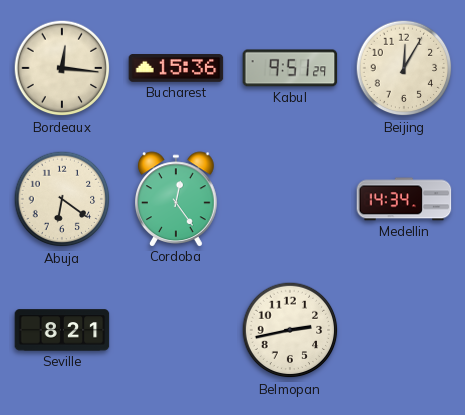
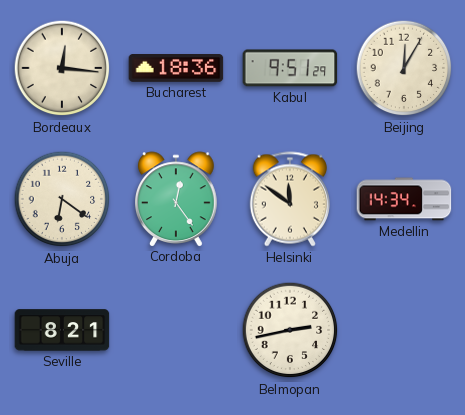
Bucharest: 15:36 -> 18:36
Helsinki: none -> 11:51
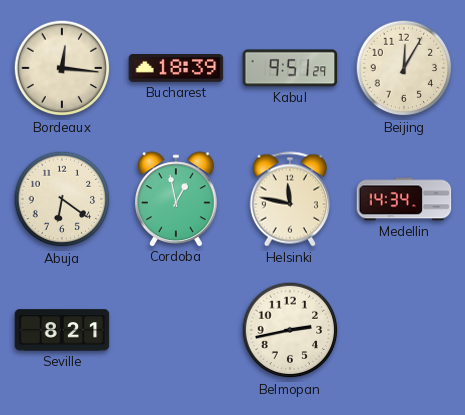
Bucharest: 18:36 -> 18:39
Cordoba: 12:24 -> 12:58
Helsinki: 11:51 -> 11:47
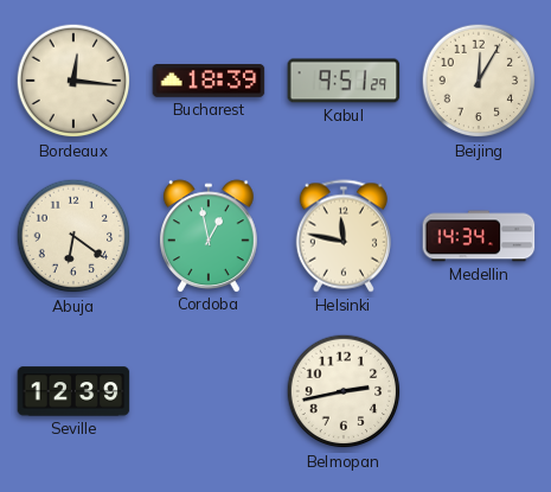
Seville: 8:21 -> 12:39
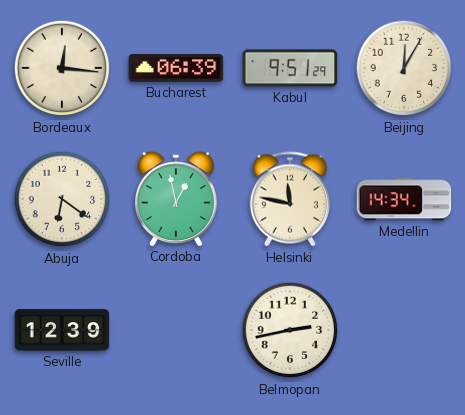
Bucharest: 18:39 -> 06:39
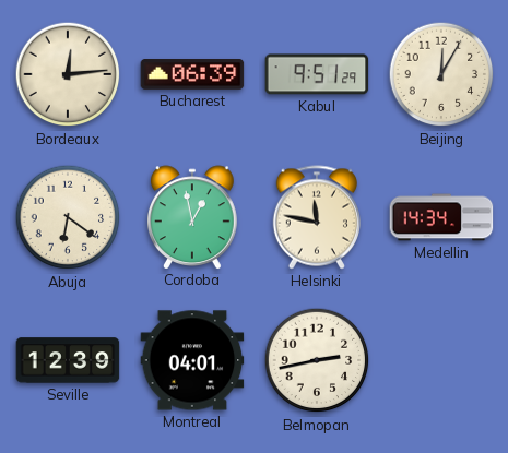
Bordeaux: 12:16 -> 12:14
Montreal: none -> 04:01
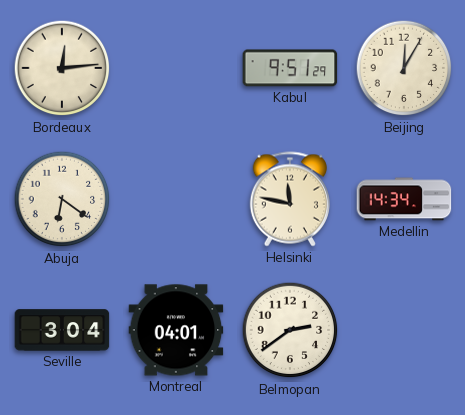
Bucharest: 06:39 -> none
Cordoba: 12:58 -> none
Seville: 12:39 -> 3:04
Belmopan: 2:43 -> 2:39
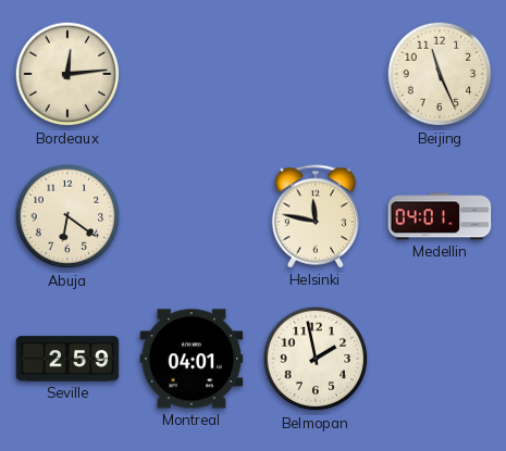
Kabul: 9:51 -> none
Beijing: 12:05 -> 11:26
Medellin: 14:34 -> 04:01
Seville: 3:04 -> 2:59
Belmopan: 2:39 -> 1:58
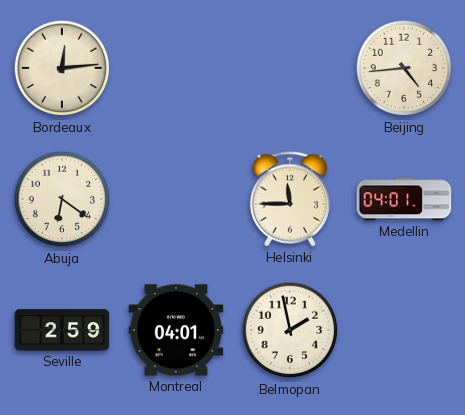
Beijing: 11:26 -> 4:44
Helsinki: 11:47 -> 11:45
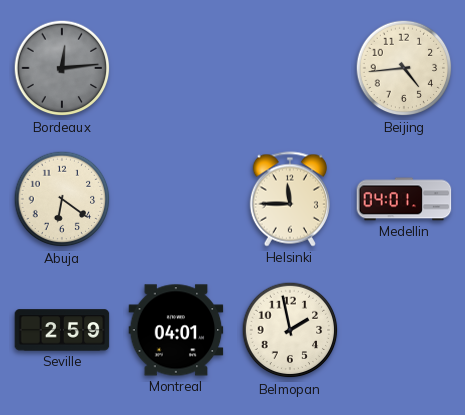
Bordeaux dial: cream -> grey
